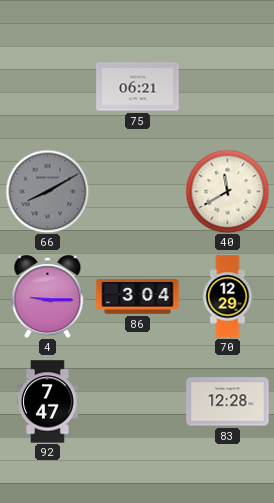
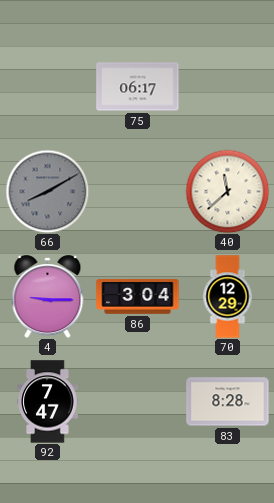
75: 06:21 -> 06:17
40: 11:40 -> 11:38
83: 12:28 -> 8:28
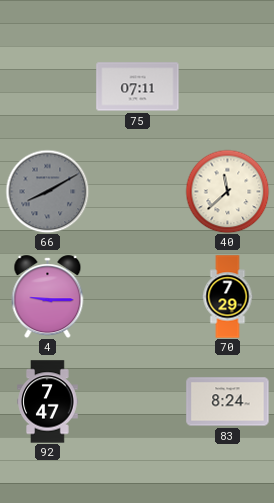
75: 06:17 -> 07:11
86: 3:04 -> none
70: 12:29 -> 7:29
83: 8:28 -> 8:24
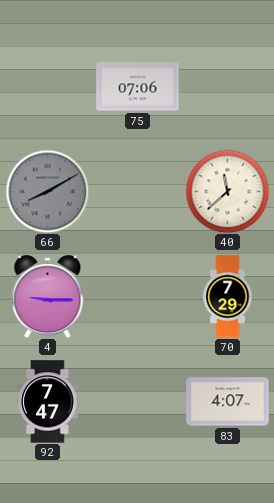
75: 07:11 -> 07:06
83: 8:24 -> 4:07
